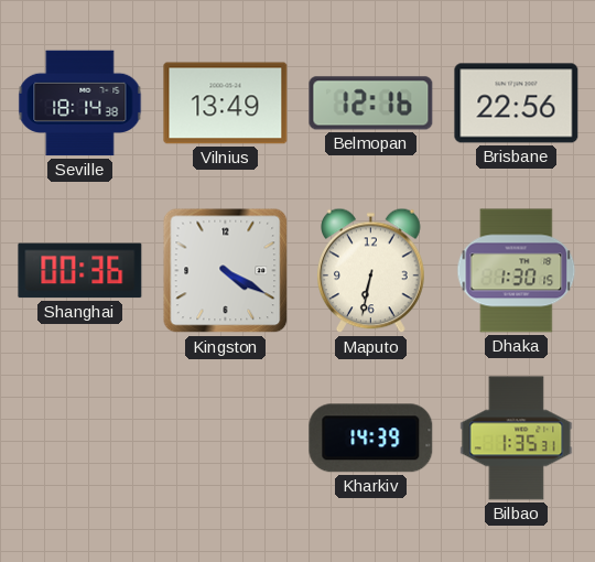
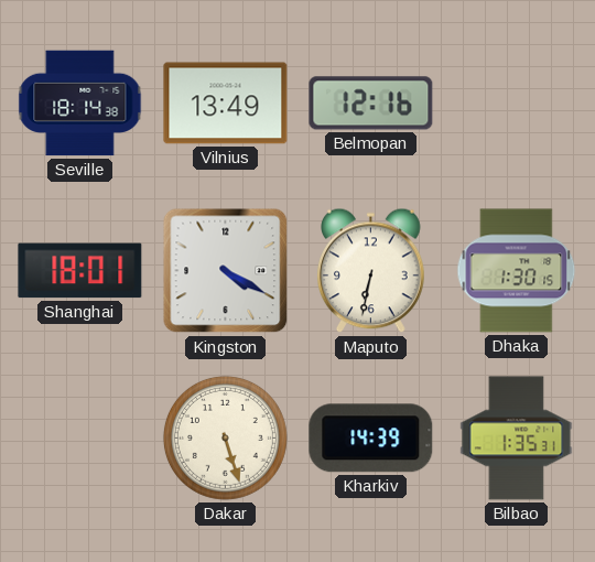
Brisbane: 22:56 -> none
Shanghai: 00:36 -> 18:01
Dakar: none -> 5:27
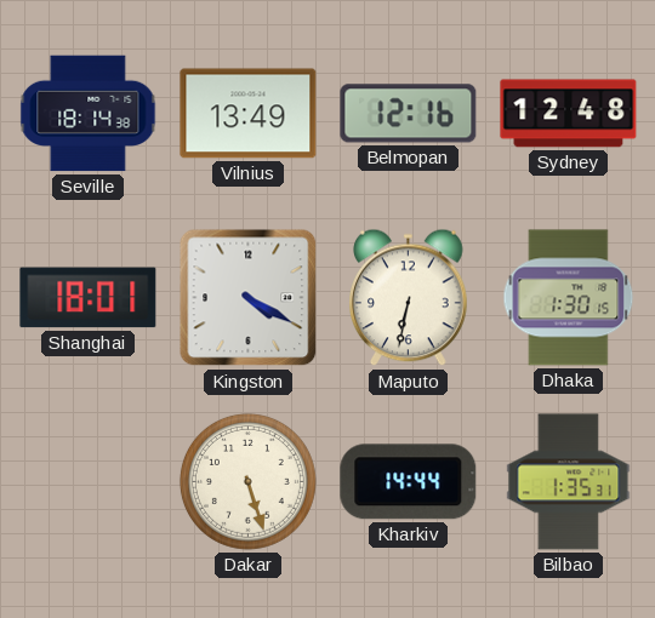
Sydney: none -> 12:48
Kharkiv: 14:39 -> 14:44
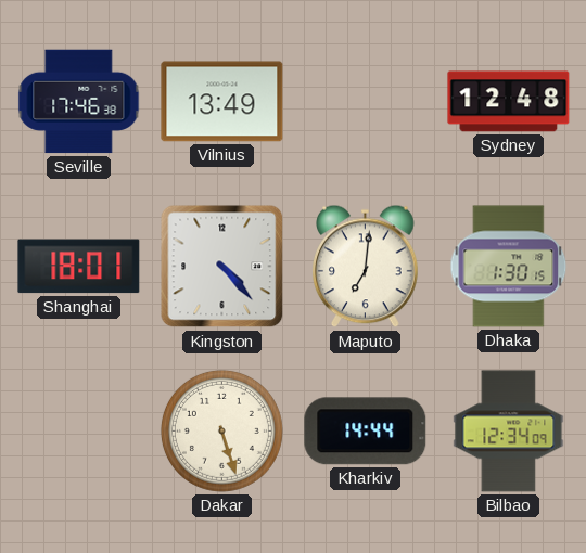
Seville: 18:14 -> 17:46
Belmopan: 12:16 -> none
Kingston: 4:20 -> 4:23
Maputo: 6:32 -> 7:01
Bilbao: 1:35 -> 12:34
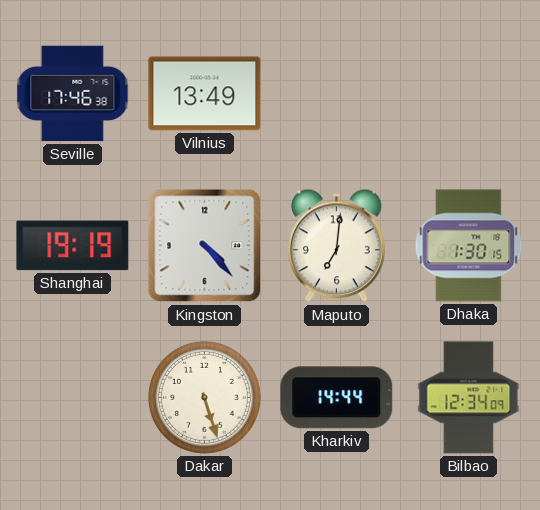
Sydney: 12:48 -> none
Shanghai: 18:01 -> 19:19
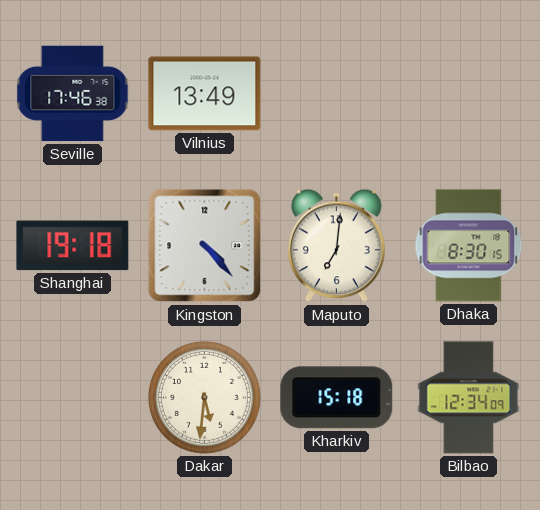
Shanghai: 19:19 -> 19:18
Dhaka: 1:30 -> 8:30
Dakar: 5:27 -> 5:31
Kharkiv: 14:44 -> 15:18
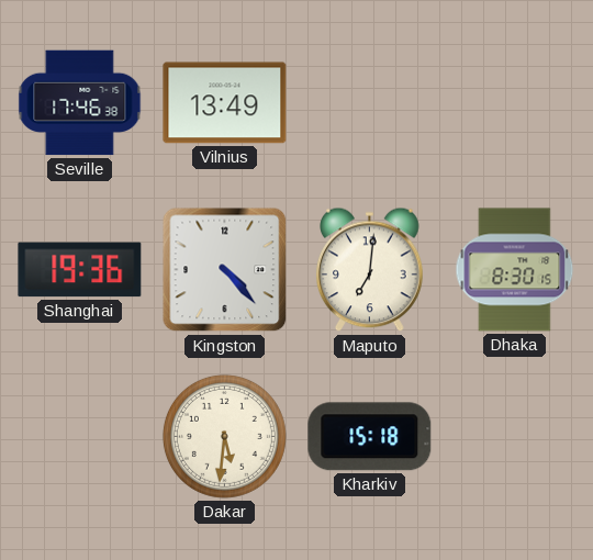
Shanghai: 19:18 -> 19:36
Bilbao: 12:34 -> none
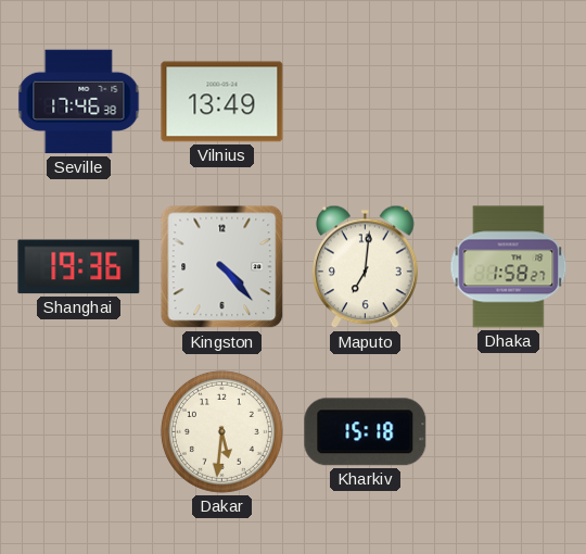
Dhaka: 8:30 -> 1:58
